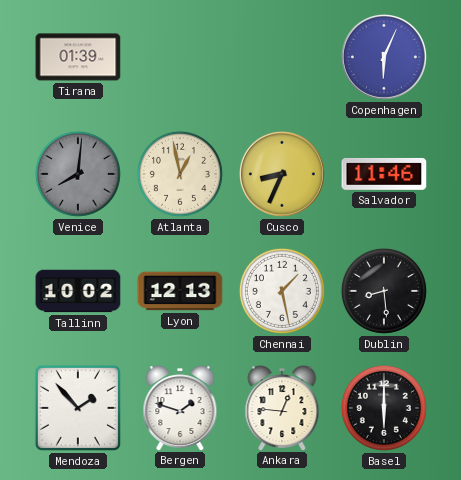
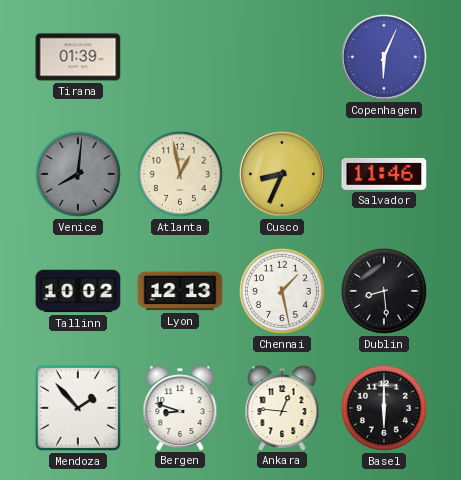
Bergen: 1:48 -> 8:48
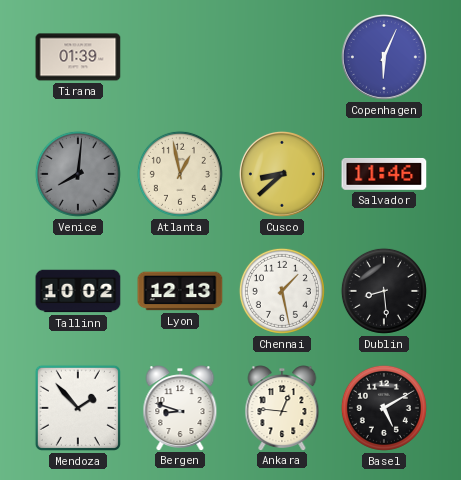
Cusco: 8:34 -> 8:38
Basel: 6:00 -> 5:10
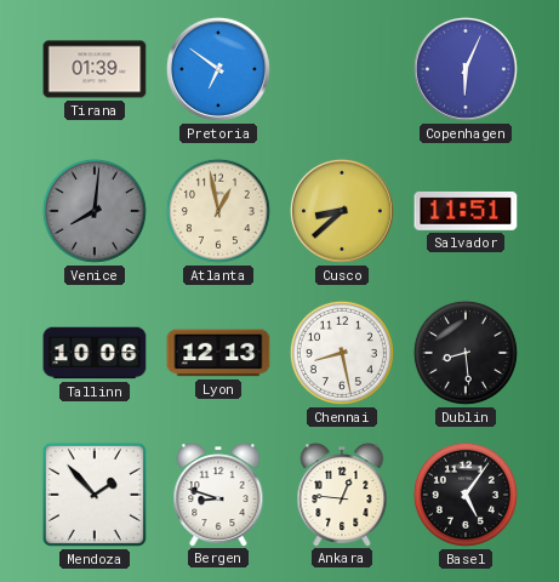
Pretoria: none -> 6:51
Salvador: 11:46 -> 11:51
Tallinn: 10:02 -> 10:06
Chennai: 1:28 -> 8:28
Basel: 5:10 -> 5:06
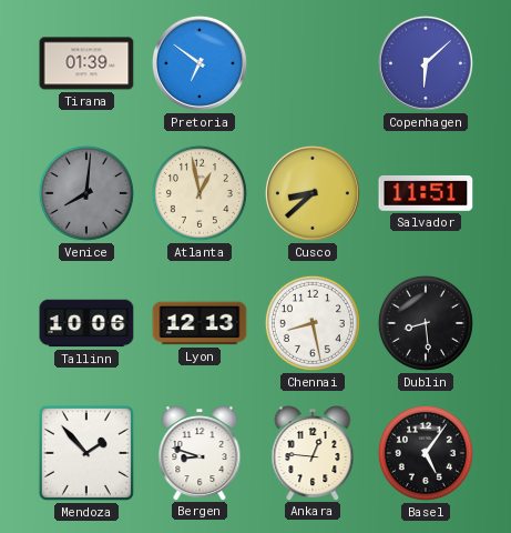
Copenhagen: 6:04 -> 6:08
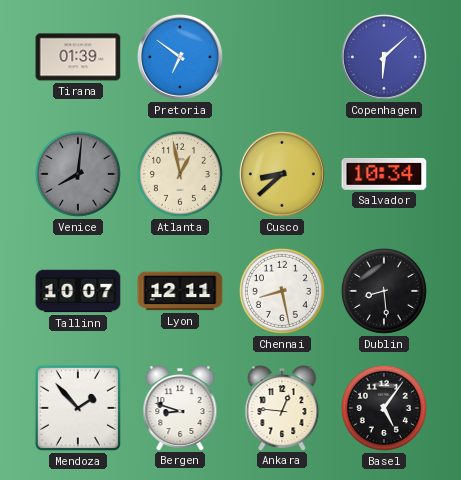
Salvador: 11:51 -> 10:34
Tallinn: 10:06 -> 10:07
Lyon: 12:13 -> 12:11
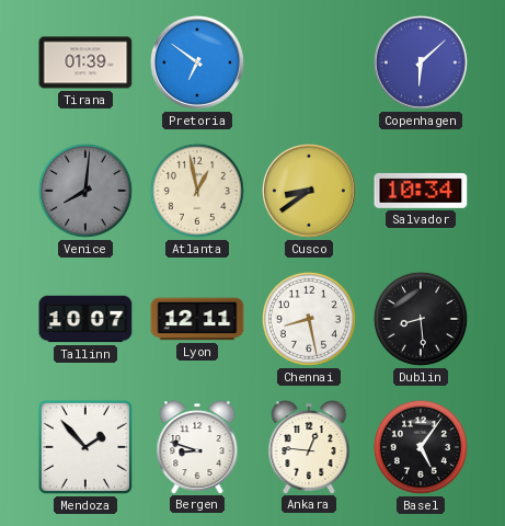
Cusco: 8:38 -> 8:39
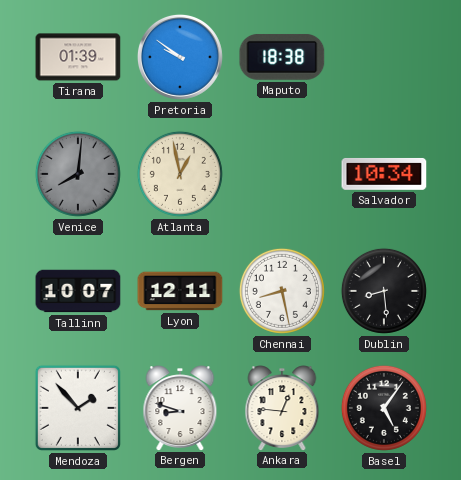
Pretoria: 6:51 -> 9:51
Maputo: none -> 18:38
Copenhagen: 6:08 -> none
Cusco: 8:39 -> none
